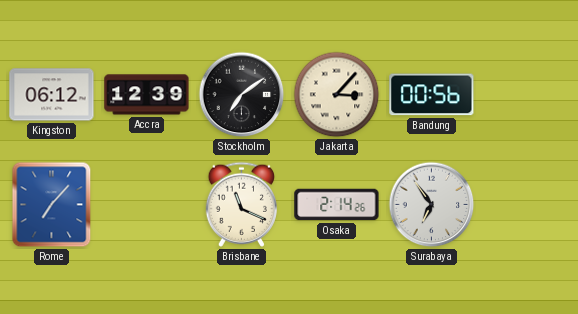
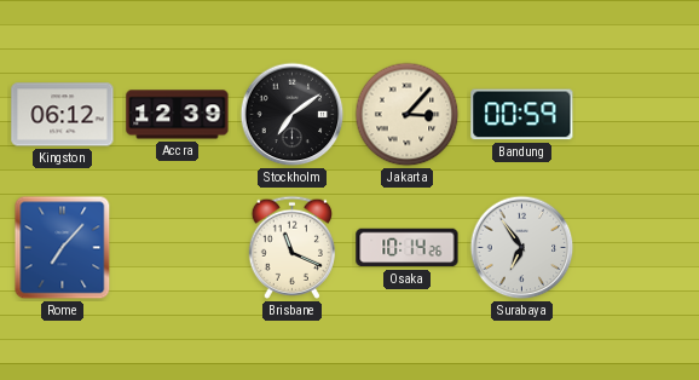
Bandung: 00:56 -> 00:59
Osaka: 2:14 -> 10:14
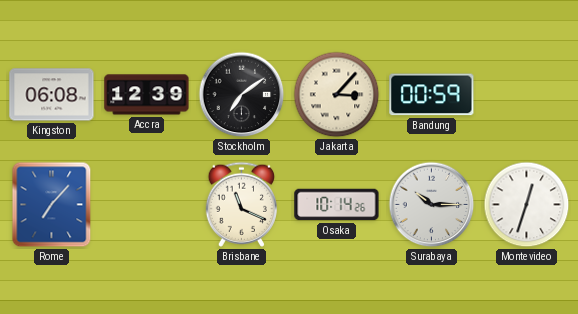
Kingston: 06:12 -> 06:08
Surabaya: 6:54 -> 10:15
Montevideo: none -> 12:33
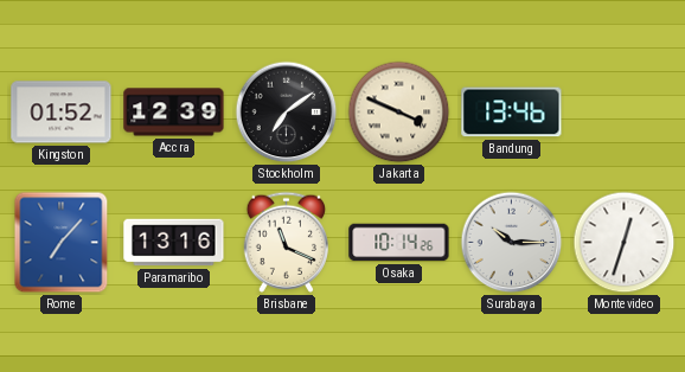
Kingston: 06:08 -> 01:52
Jakarta: 3:07 -> 3:49
Bandung: 00:59 -> 13:46
Paramaribo: none -> 13:16
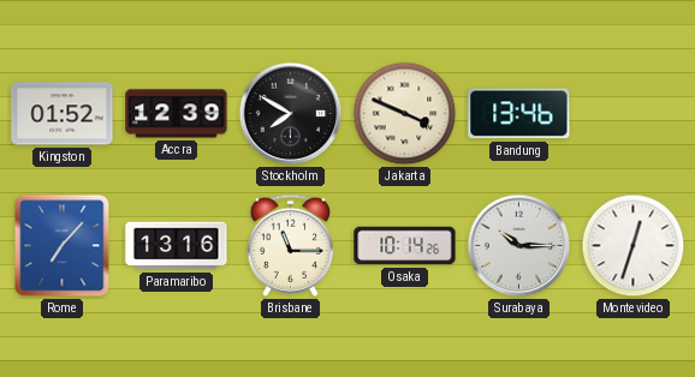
Stockholm: 7:09 -> 7:50
Brisbane: 11:19 -> 11:15
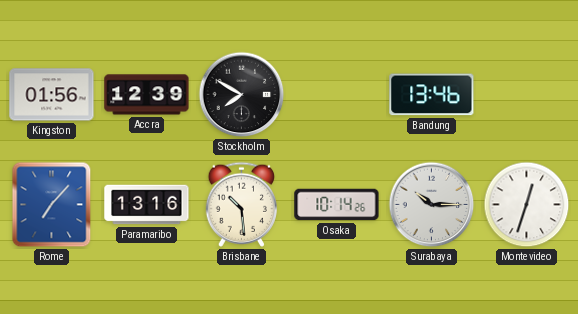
Kingston: 01:52 -> 01:56
Jakarta: 3:49 -> none
Brisbane: 11:15 -> 10:29
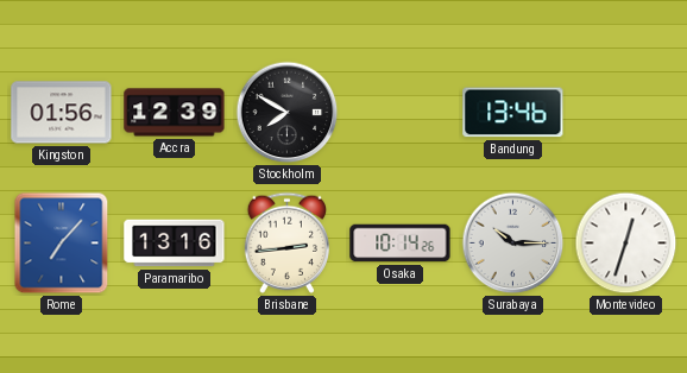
Brisbane: 10:29 -> 2:44
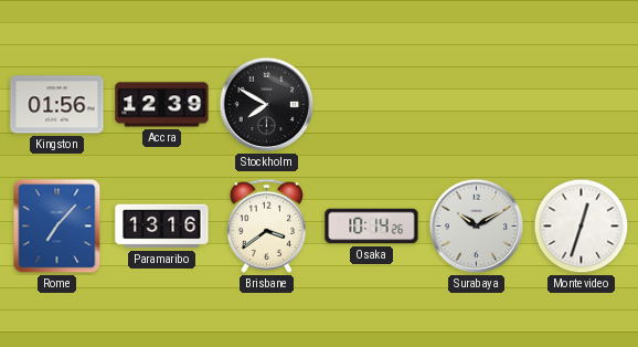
Bandung: 13:46 -> none
Brisbane: 2:44 -> 3:39
Surabaya: 10:15 -> 10:10
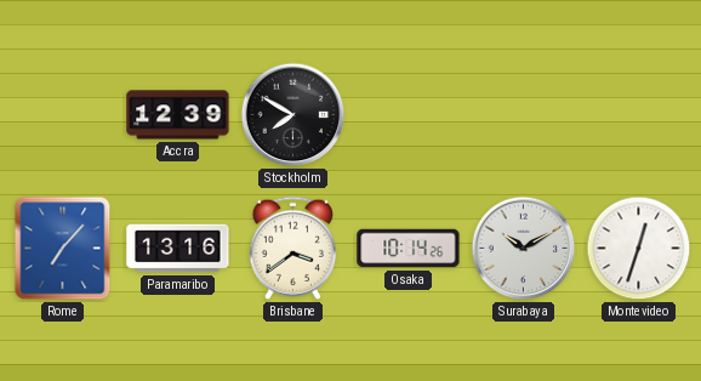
Kingston: 01:56 -> none
